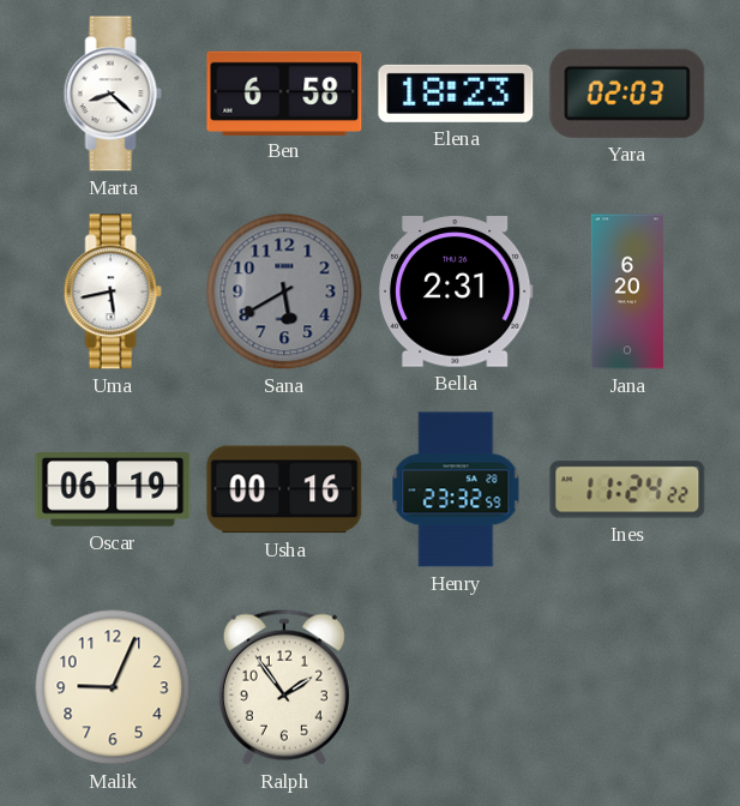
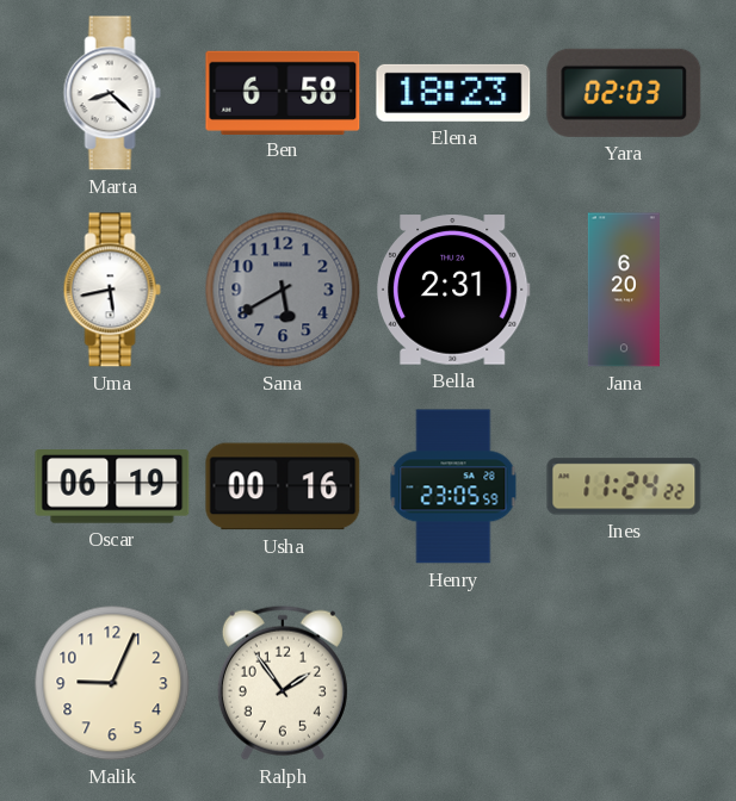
Henry: 23:32 -> 23:05
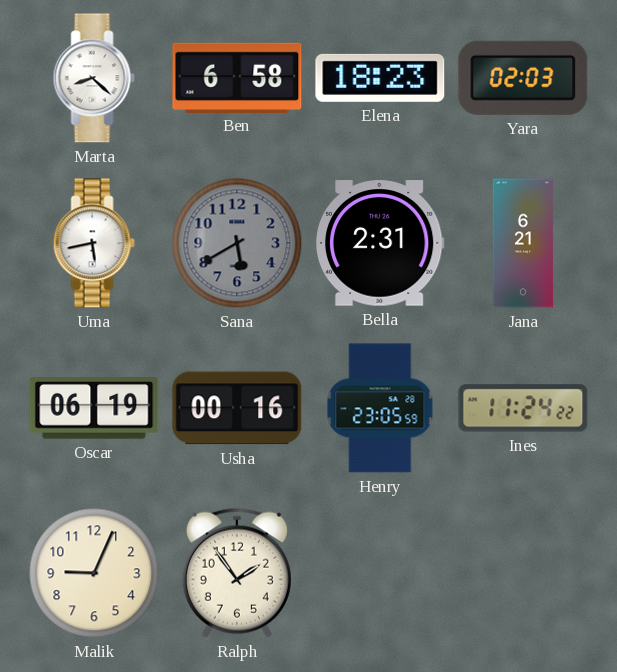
Jana: 6:20 -> 6:21
